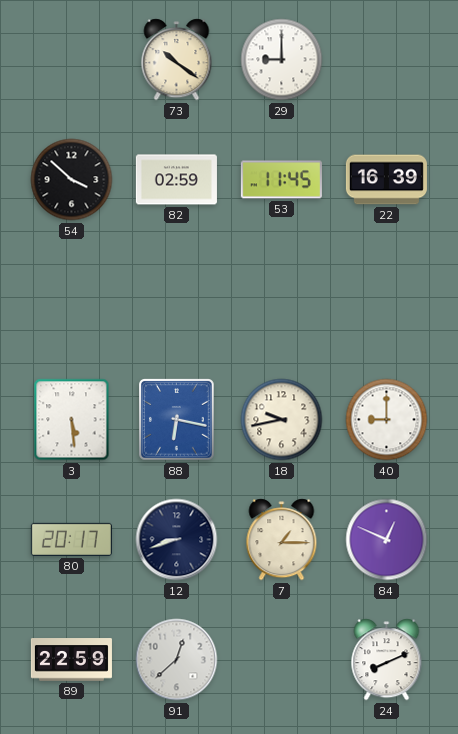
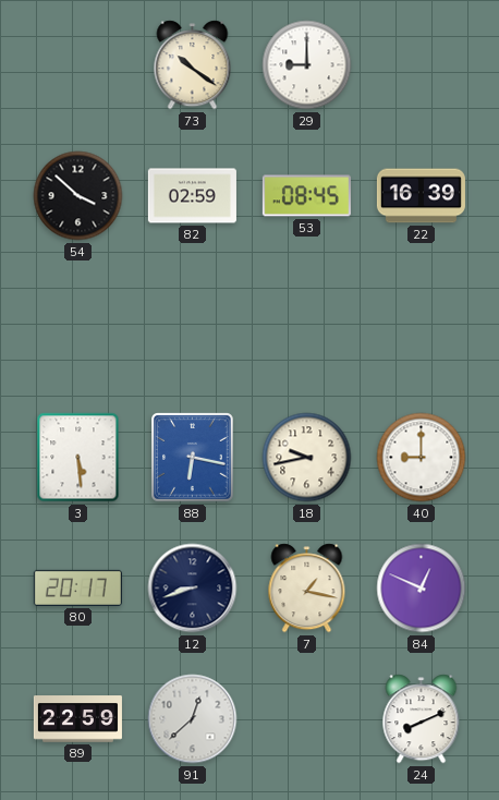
53: 11:45 -> 08:45
7: 1:15 -> 1:17
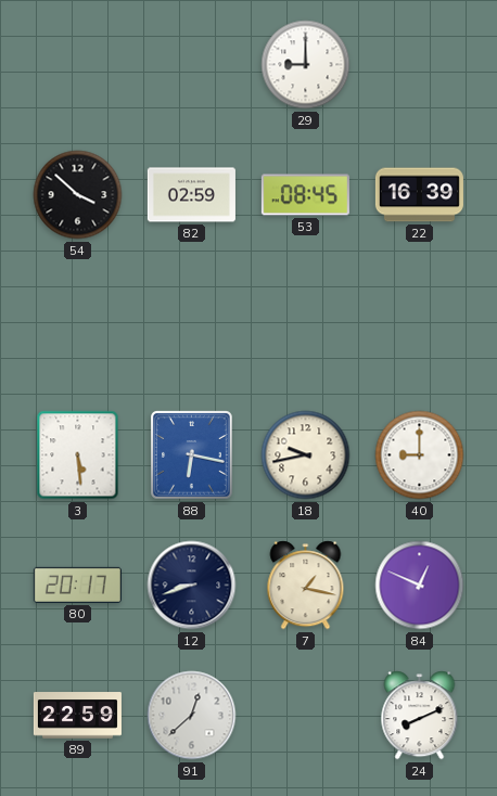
73: 10:21 -> none
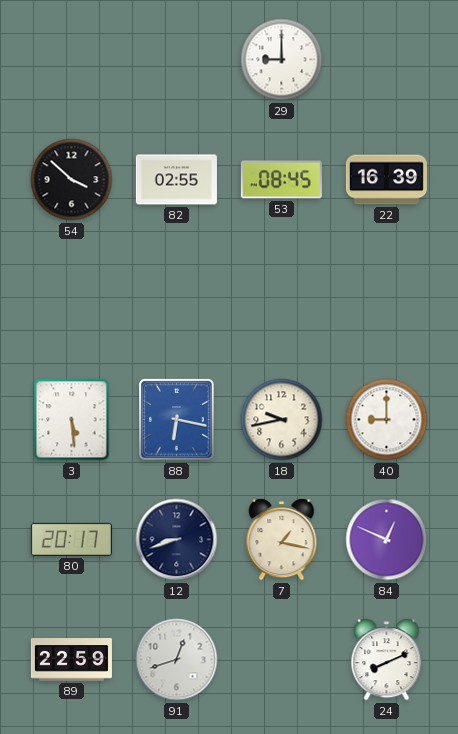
82: 02:59 -> 02:55
91: 12:38 -> 12:42
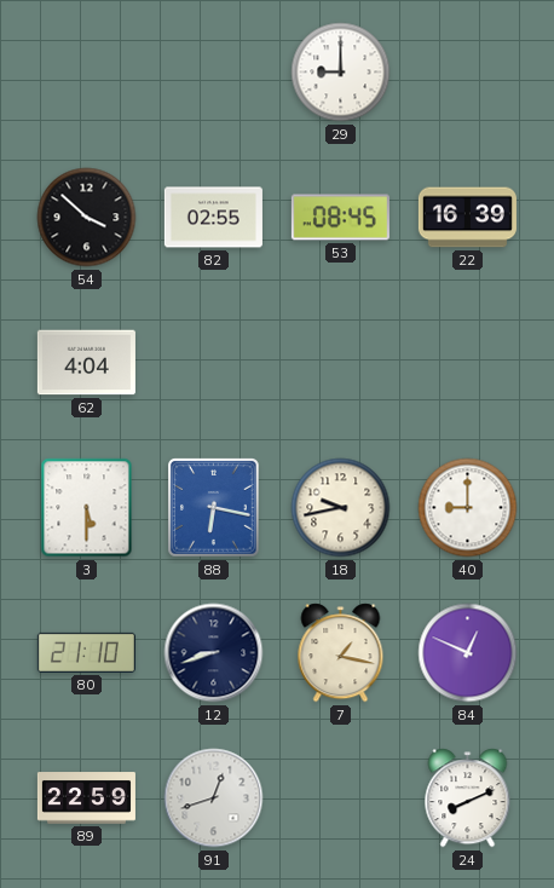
62: none -> 4:04
3: 5:29 -> 5:30
80: 20:17 -> 21:10
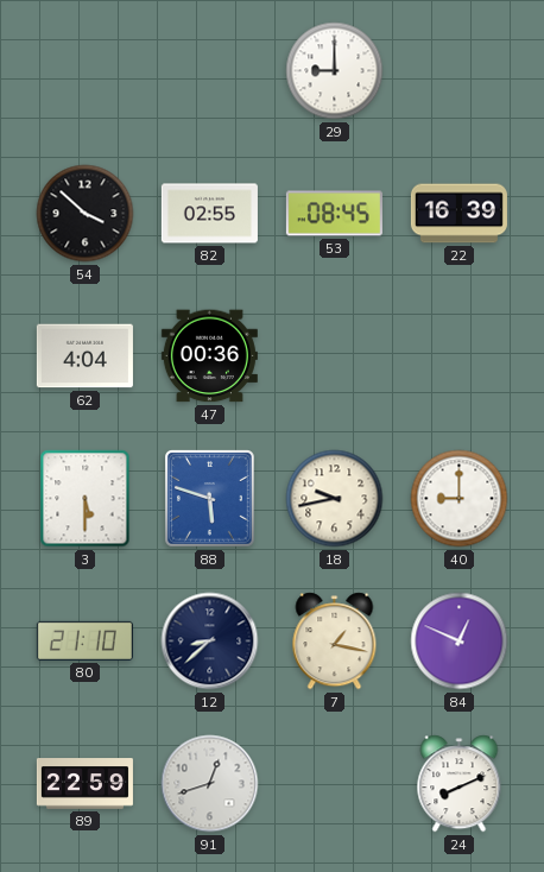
47: none -> 00:36
88: 6:17 -> 5:48
12: 8:42 -> 8:38
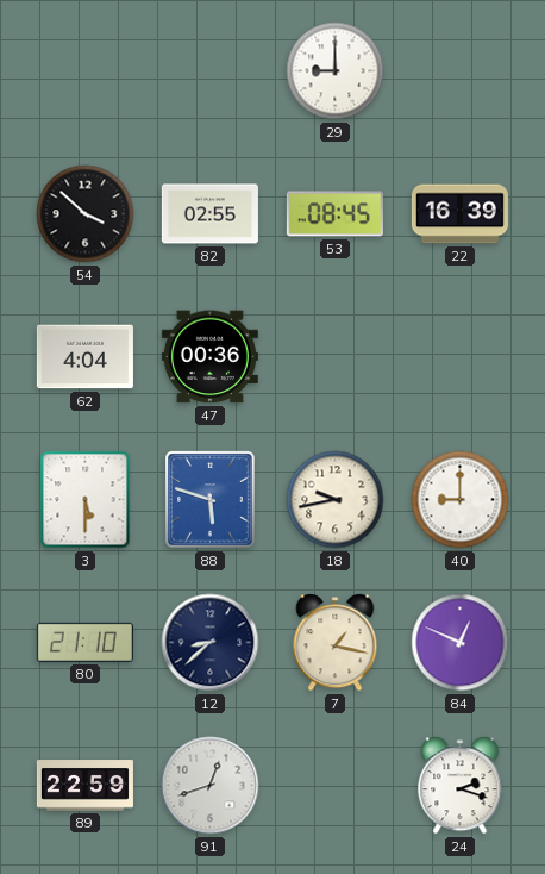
24: 8:11 -> 2:18
